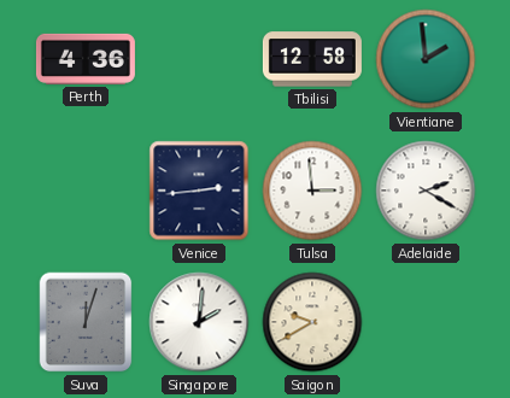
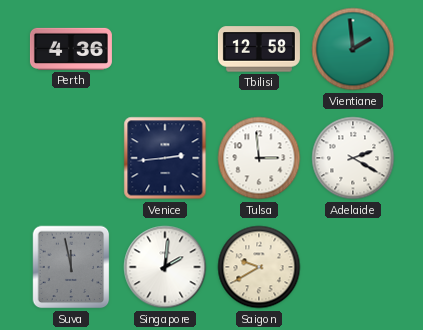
Suva: 12:03 -> 11:58
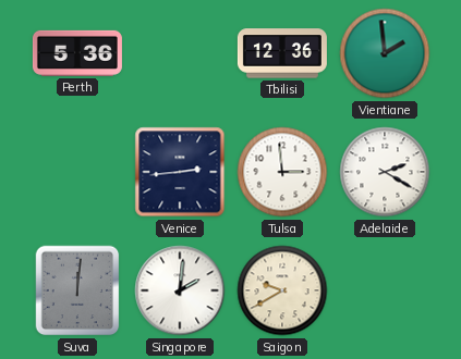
Perth: 4:36 -> 5:36
Tbilisi: 12:58 -> 12:36
Suva: 11:58 -> 12:01
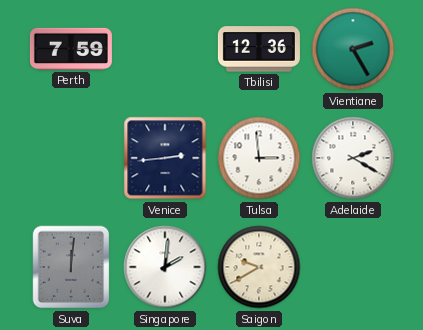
Perth: 5:36 -> 7:59
Vientiane: 1:59 -> 2:25
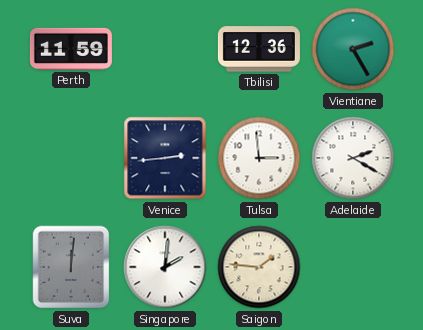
Perth: 7:59 -> 11:59
Saigon: 9:40 -> 1:46
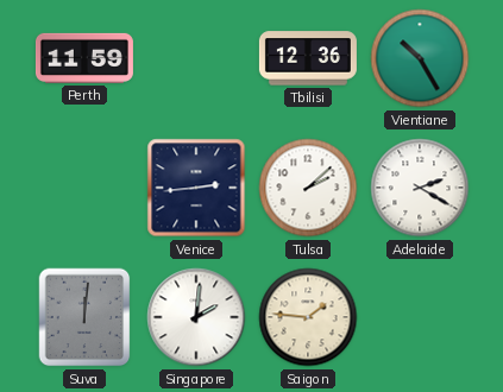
Vientiane: 2:25 -> 10:25
Tulsa: 2:59 -> 2:08
